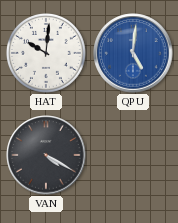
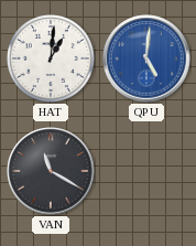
HAT: 10:01 -> 1:01
VAN: 4:20 -> 11:20
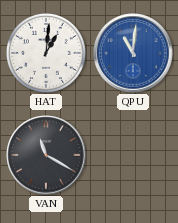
QPU: 5:01 -> 11:01
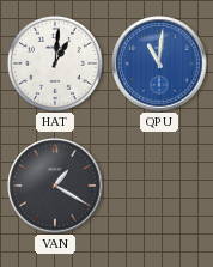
VAN: 11:20 -> 1:20
